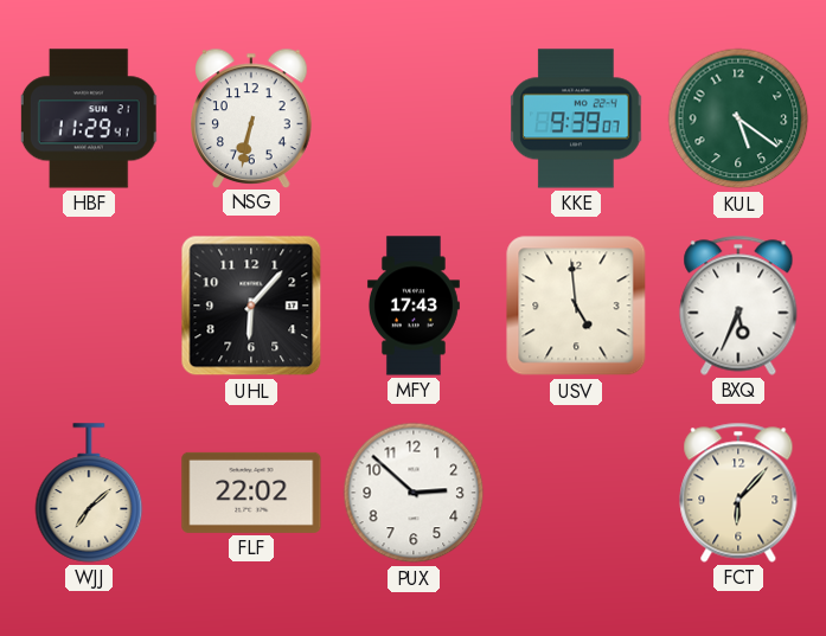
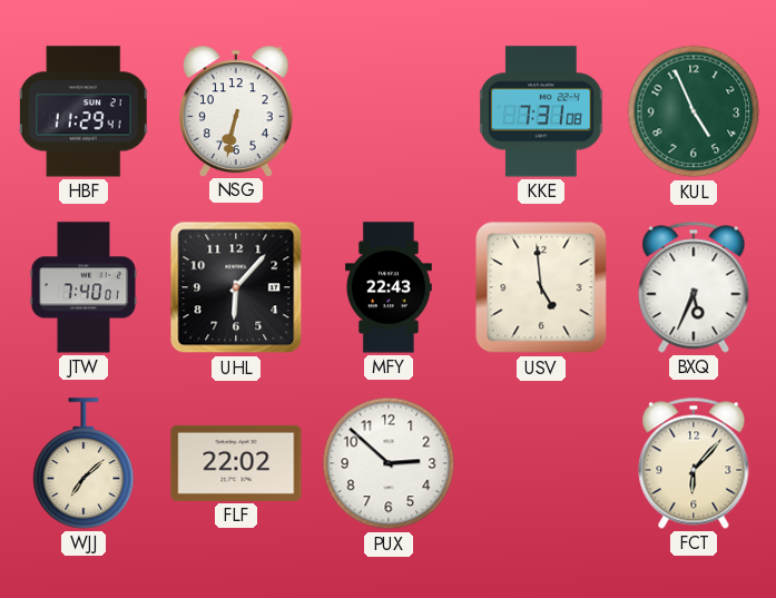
KKE: 9:39 -> 7:31
KUL: 5:21 -> 4:56
JTW: none -> 7:40
MFY: 17:43 -> 22:43
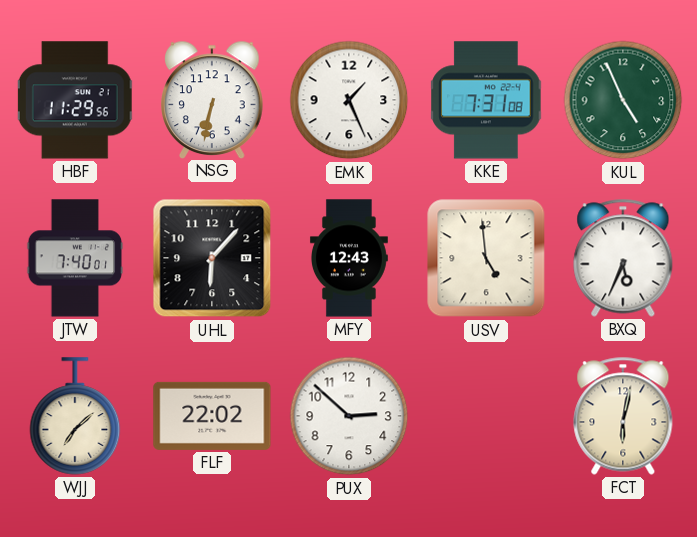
HBF: 11:29:41 -> 11:29:56
EMK: none -> 1:26
MFY: 22:43 -> 12:43
FCT: 6:07 -> 6:02
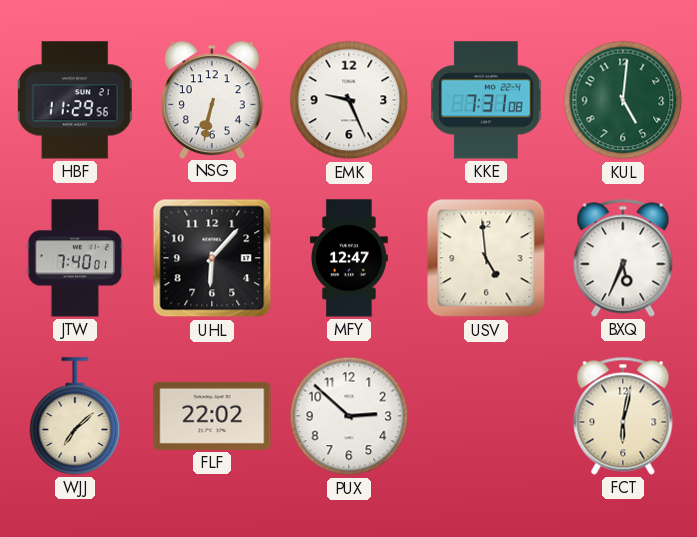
EMK: 1:26 -> 9:26
KUL: 4:56 -> 5:01
MFY: 12:43 -> 12:47
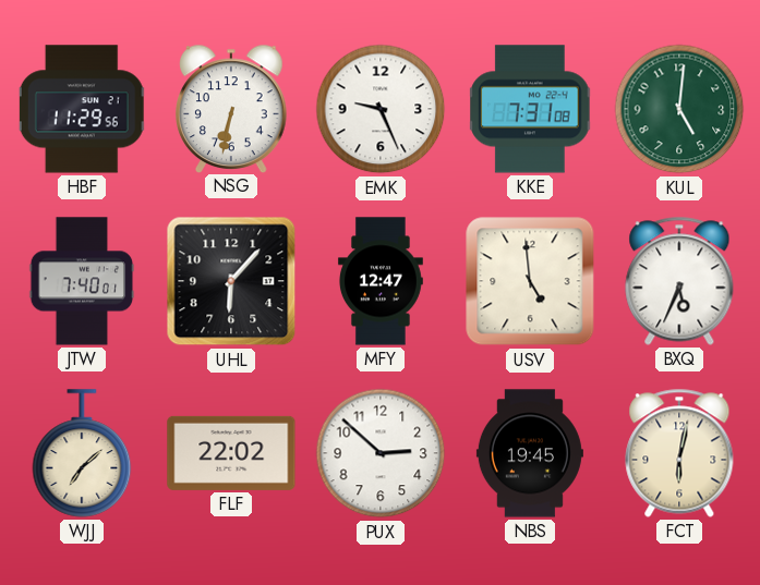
NBS: none -> 19:45
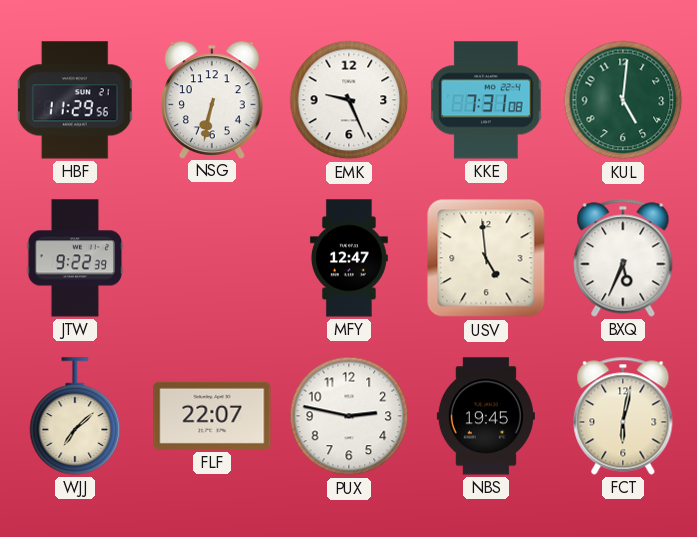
JTW: 7:40 -> 9:22
UHL: 6:07 -> none
FLF: 22:02 -> 22:07
PUX: 2:52 -> 2:47
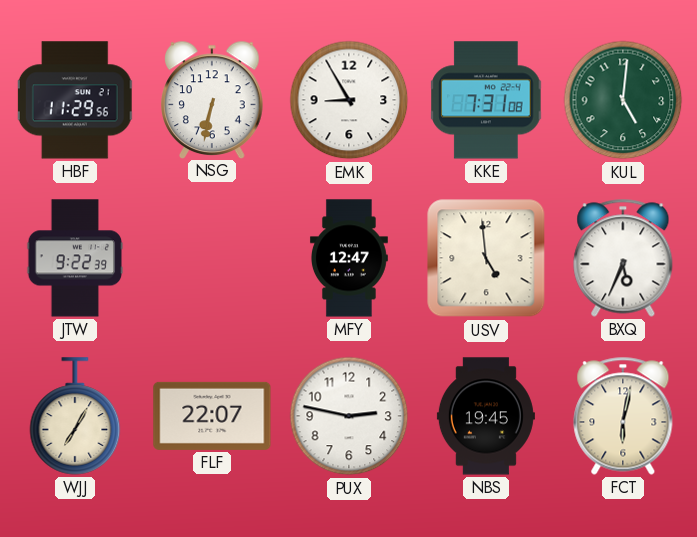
EMK: 9:26 -> 8:55
WJJ: 7:08 -> 7:05
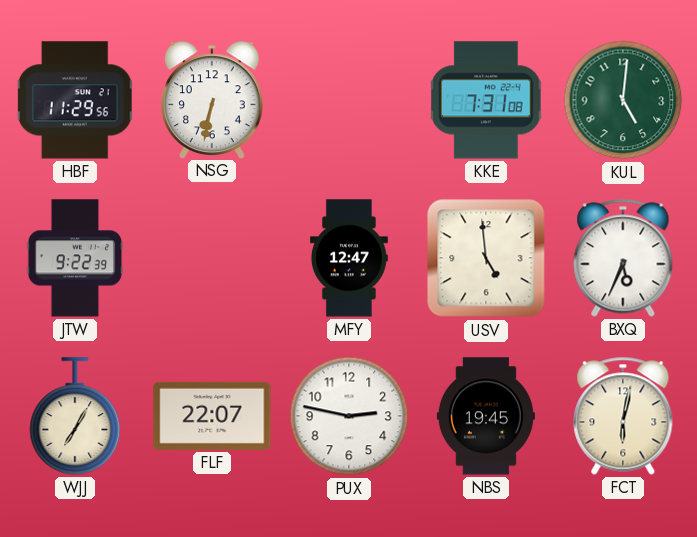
EMK: 8:55 -> none
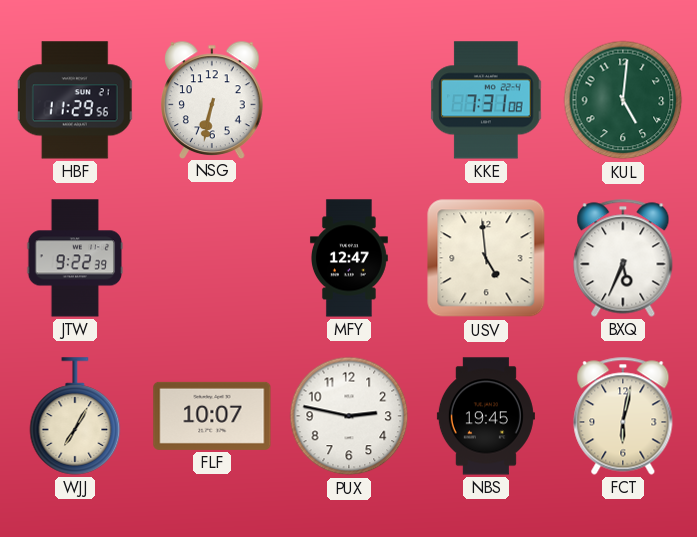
FLF: 22:07 -> 10:07
